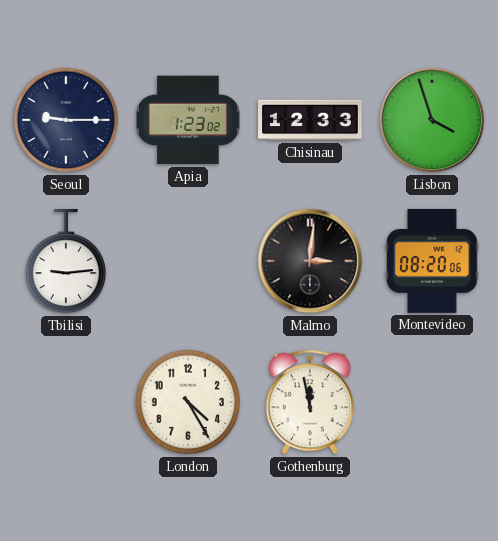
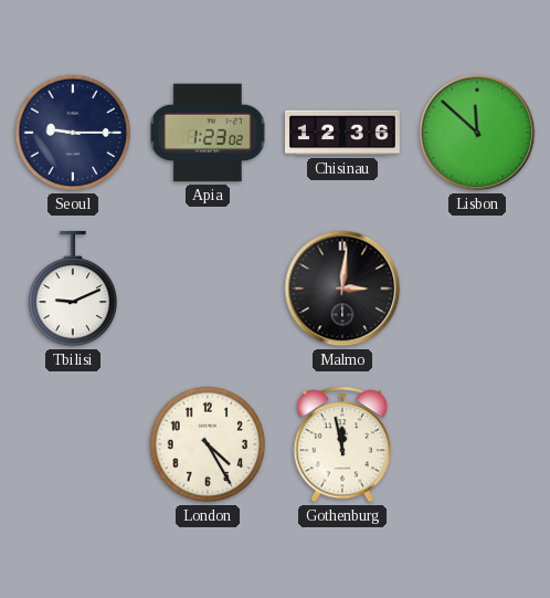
Chisinau: 12:33 -> 12:36
Lisbon: 3:57 -> 11:52
Tbilisi: 9:14 -> 9:11
Montevideo: 08:20 -> none
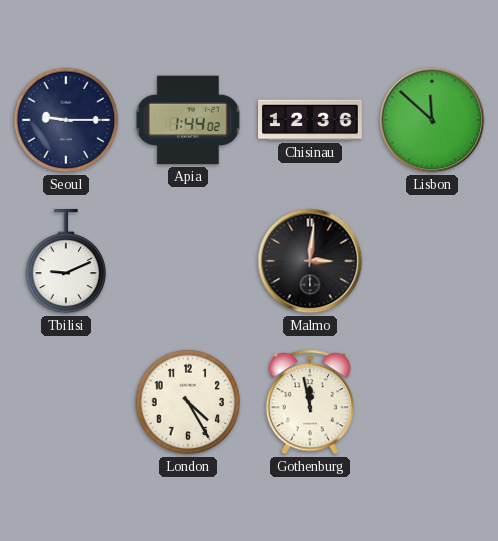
Apia: 1:23 -> 1:44
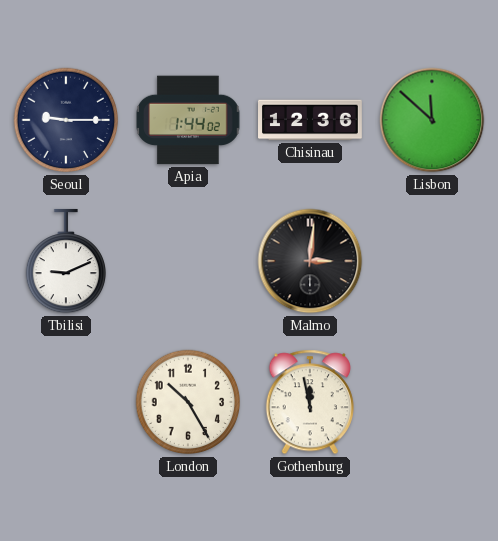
London: 4:25 -> 10:25
